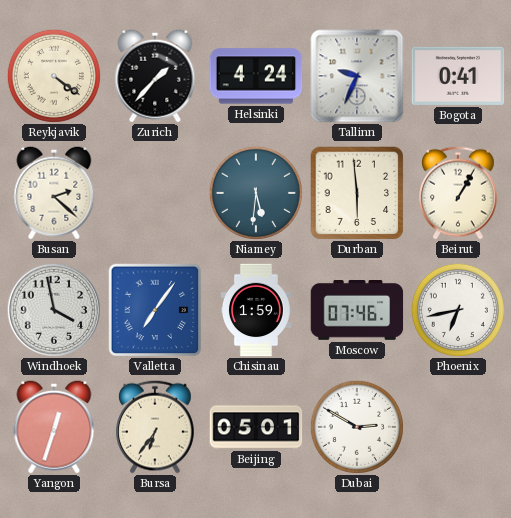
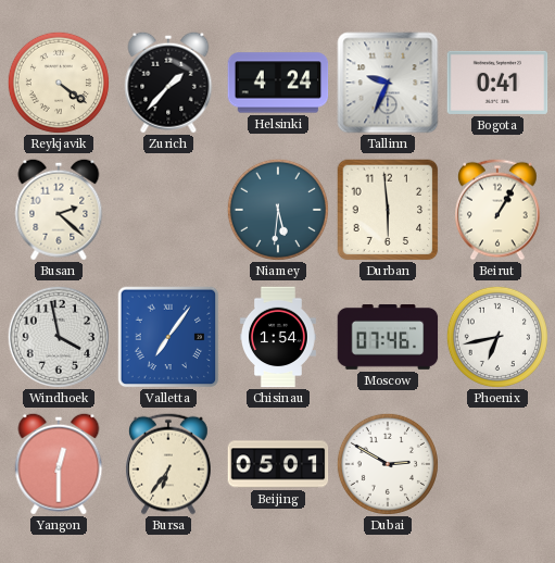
Chisinau: 1:59 -> 1:54
Yangon: 12:33 -> 12:30
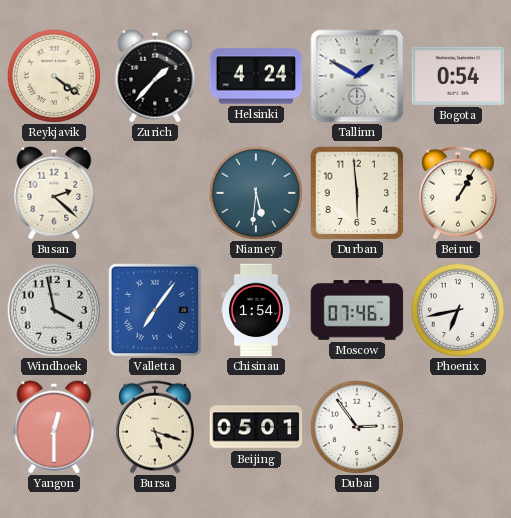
Tallinn: 9:34 -> 1:50
Bogota: 0:41 -> 0:54
Bursa: 6:36 -> 5:18
Dubai: 2:50 -> 2:54
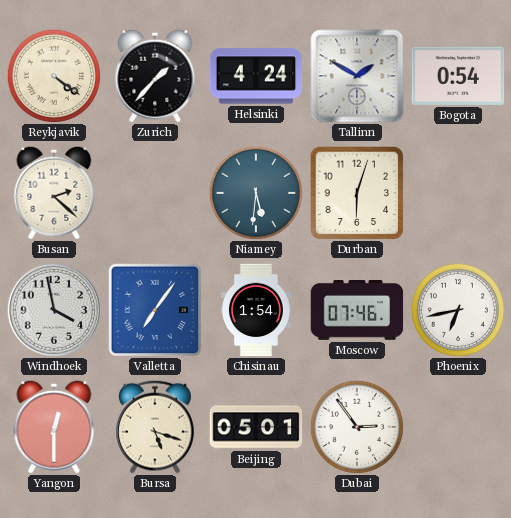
Durban: 5:59 -> 6:03
Beirut: 1:05 -> none
